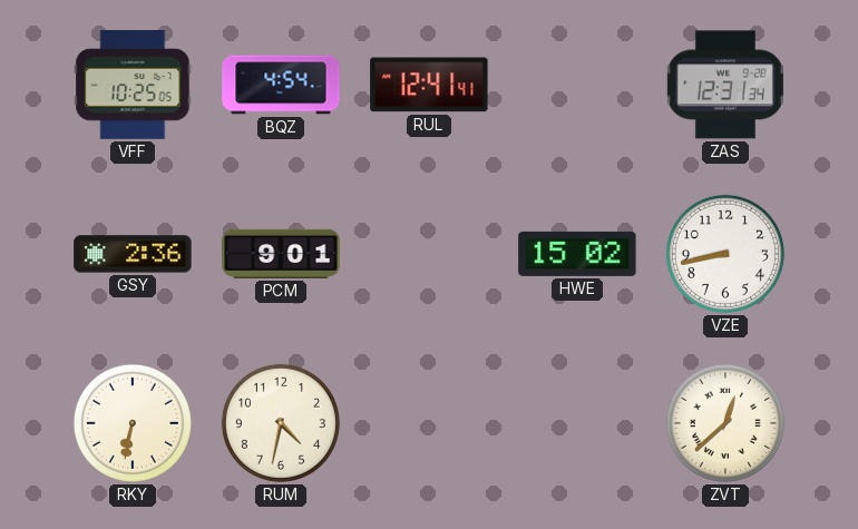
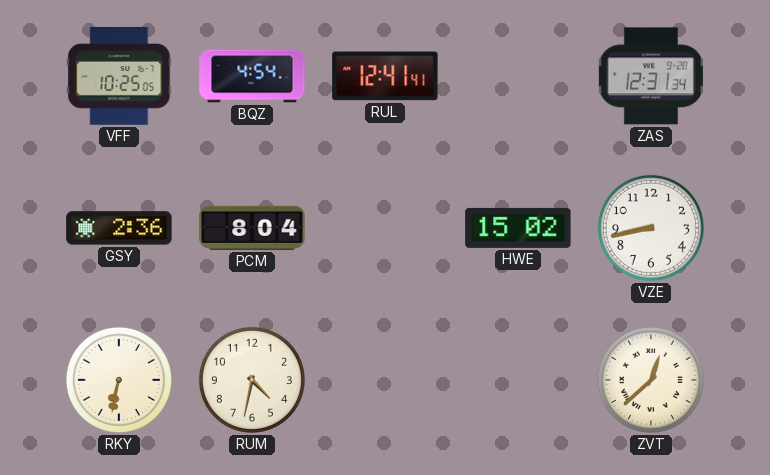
PCM: 9:01 -> 8:04
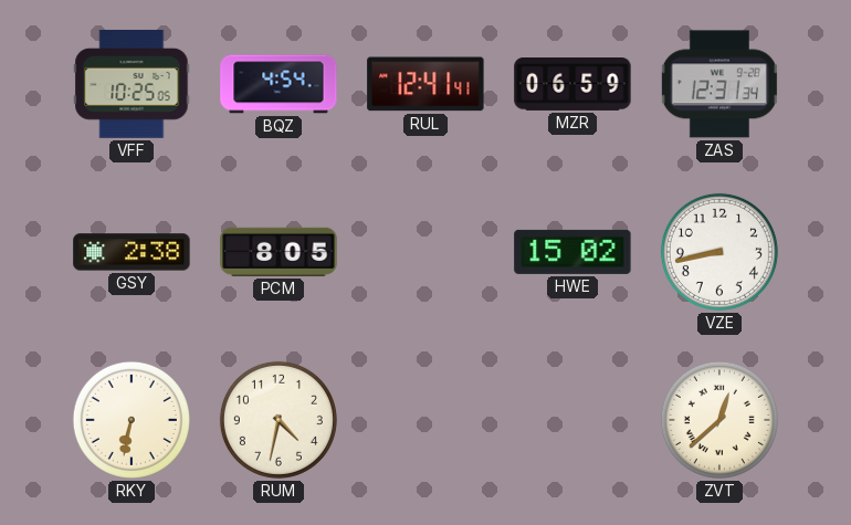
MZR: none -> 06:59
GSY: 2:36 -> 2:38
PCM: 8:04 -> 8:05
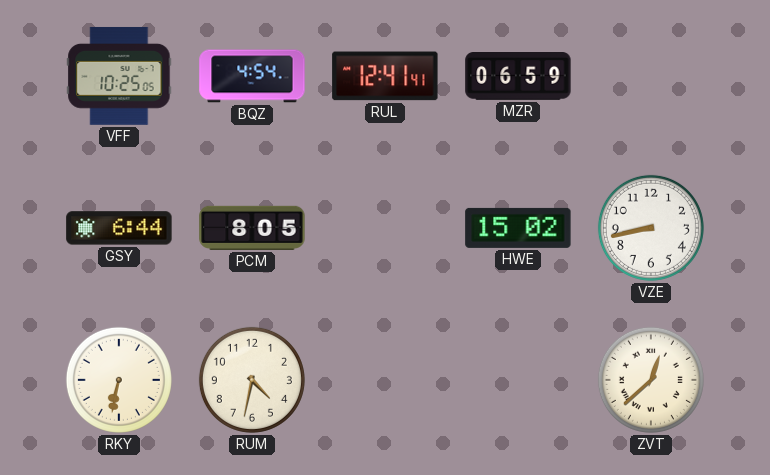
ZAS: 12:31 -> none
GSY: 2:38 -> 6:44
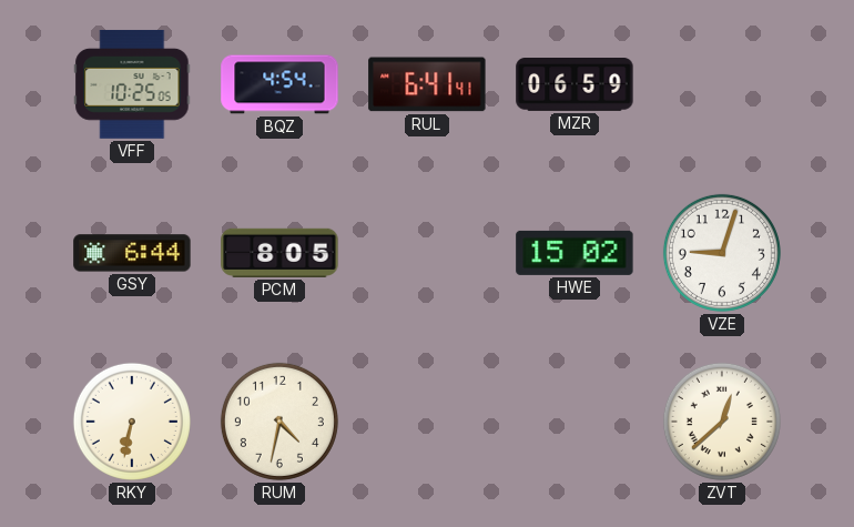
RUL: 12:41 -> 6:41
VZE: 8:43 -> 9:03
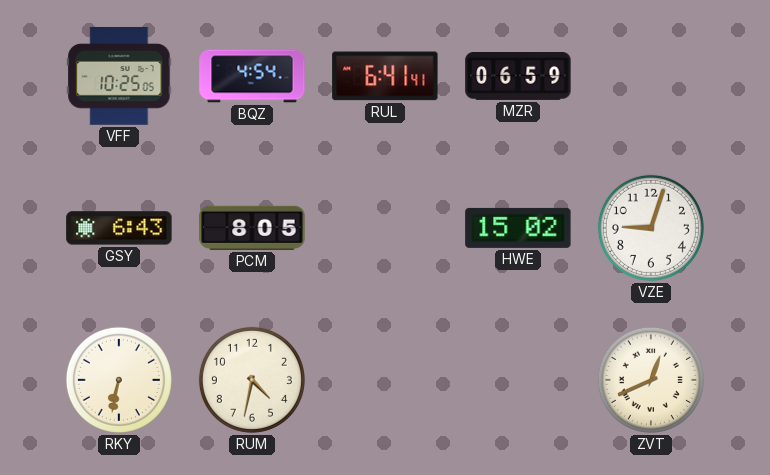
GSY: 6:44 -> 6:43
ZVT: 12:38 -> 12:41
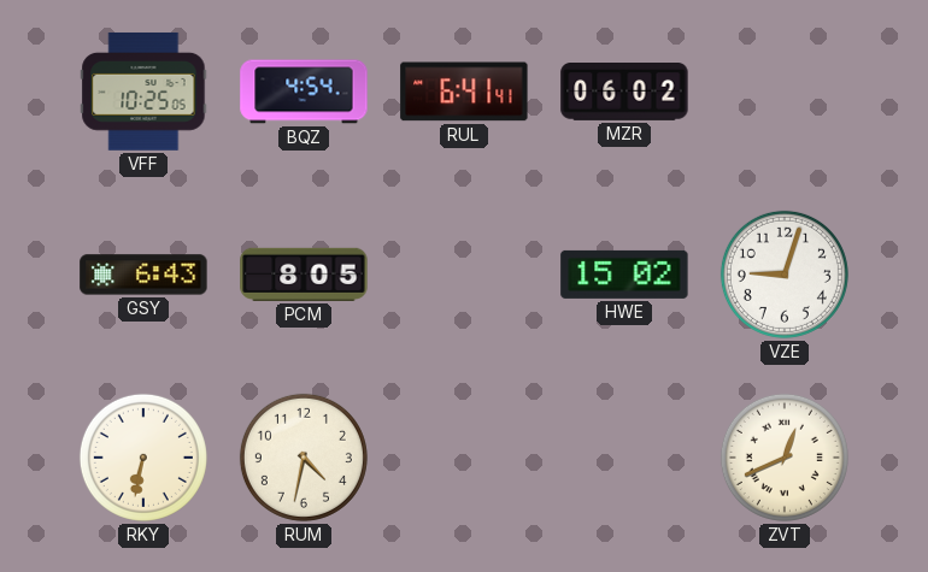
MZR: 06:59 -> 06:02
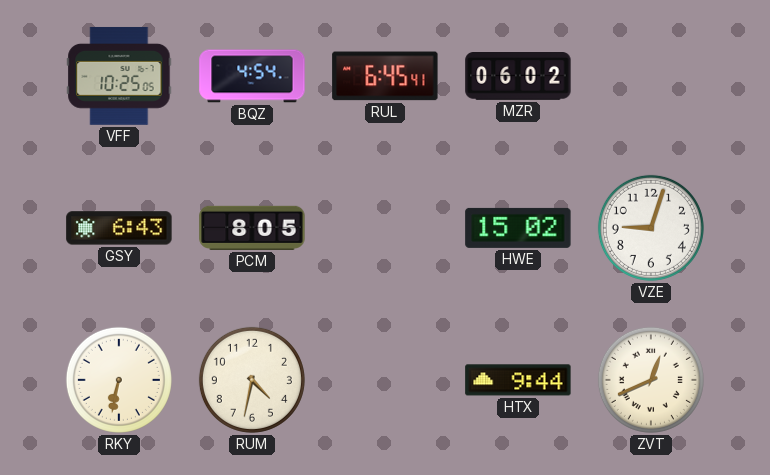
RUL: 6:41 -> 6:45
HTX: none -> 9:44
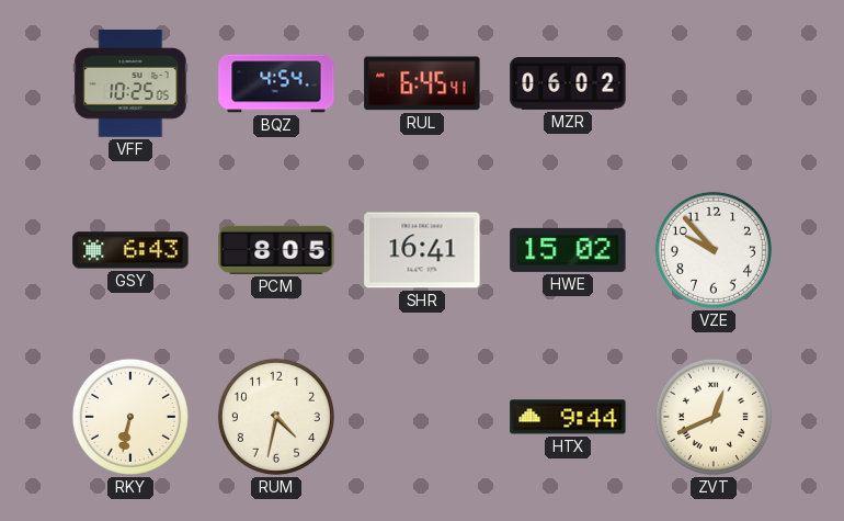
SHR: none -> 16:41
VZE: 9:03 -> 9:53
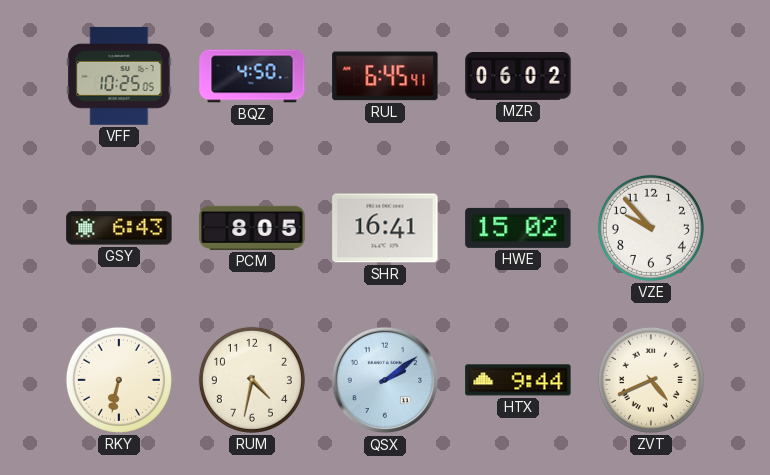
BQZ: 4:54 -> 4:50
QSX: none -> 2:09
ZVT: 12:41 -> 4:41
